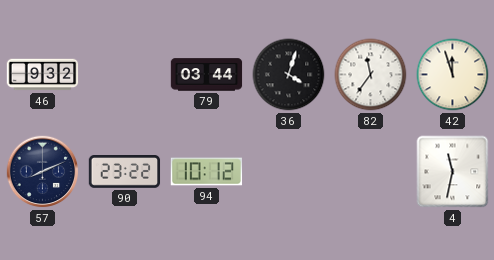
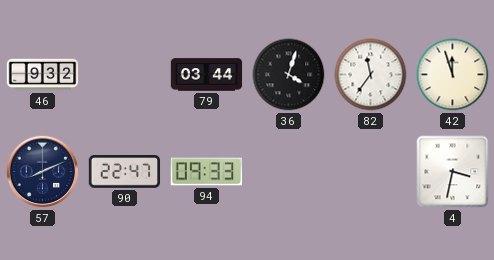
90: 23:22 -> 22:47
94: 10:12 -> 09:33
4: 11:32 -> 3:32
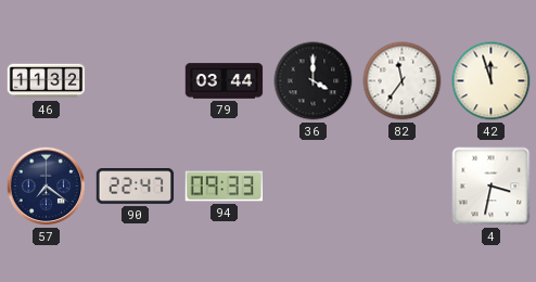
46: 9:32 -> 11:32
36: 4:03 -> 4:00
57: 8:11 -> 7:21
